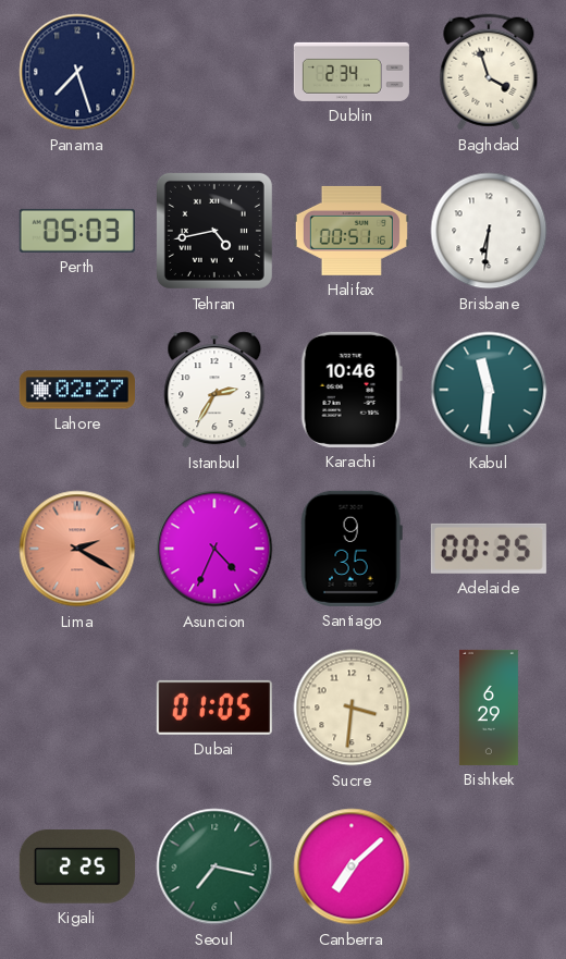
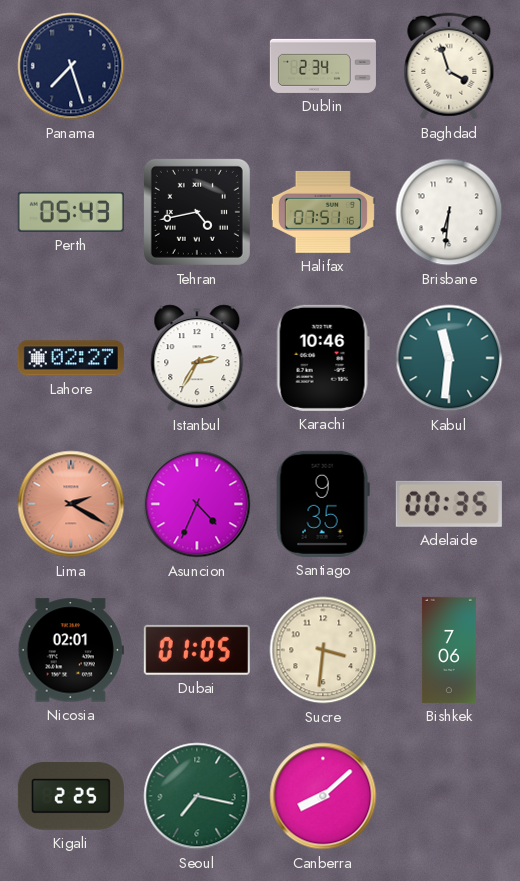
Perth: 05:03 -> 05:43
Halifax: 00:51 -> 07:51
Nicosia: none -> 02:01
Bishkek: 6:29 -> 7:06
Canberra: 7:08 -> 8:08
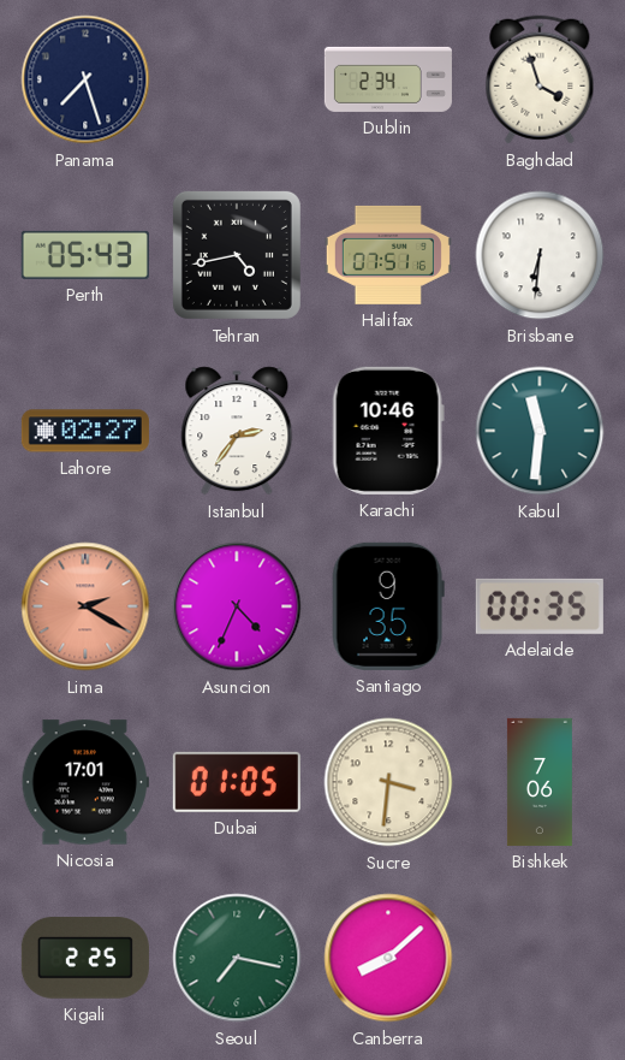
Istanbul: 2:35 -> 2:36
Nicosia: 02:01 -> 17:01
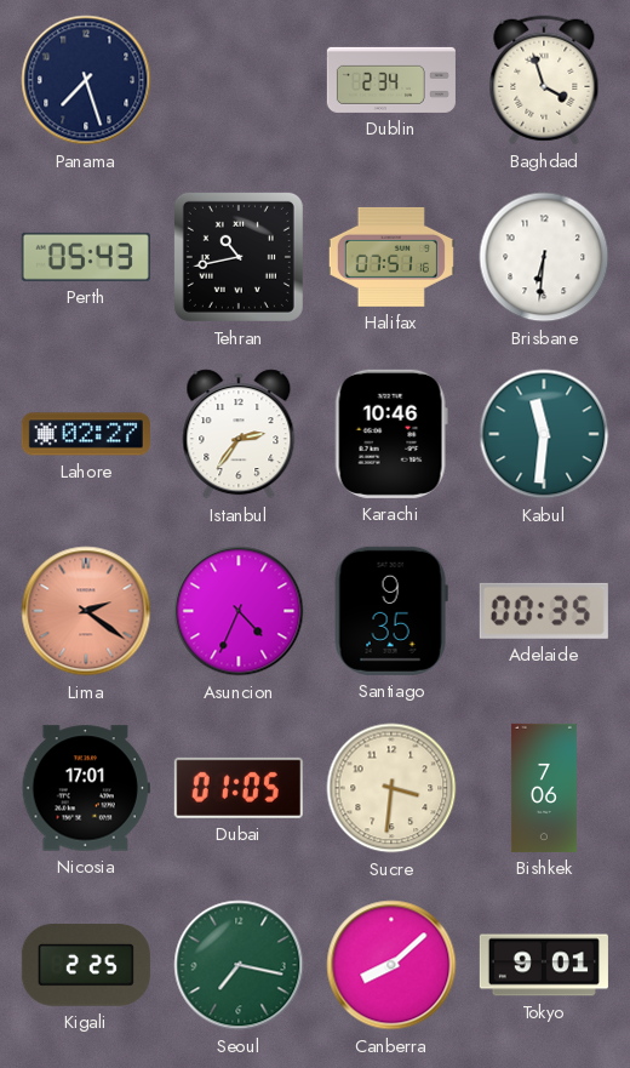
Tehran: 4:43 -> 10:43
Lima: 2:20 -> 2:21
Tokyo: none -> 9:01
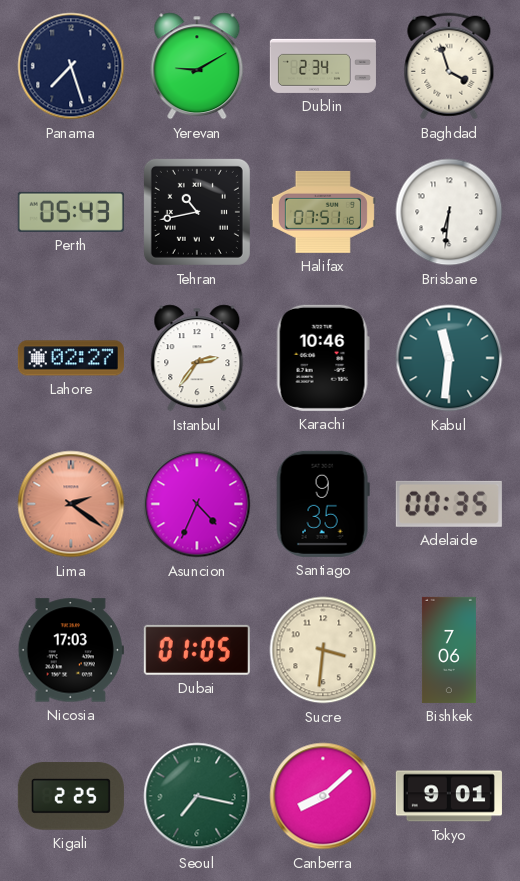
Yerevan: none -> 9:10
Nicosia: 17:01 -> 17:03
